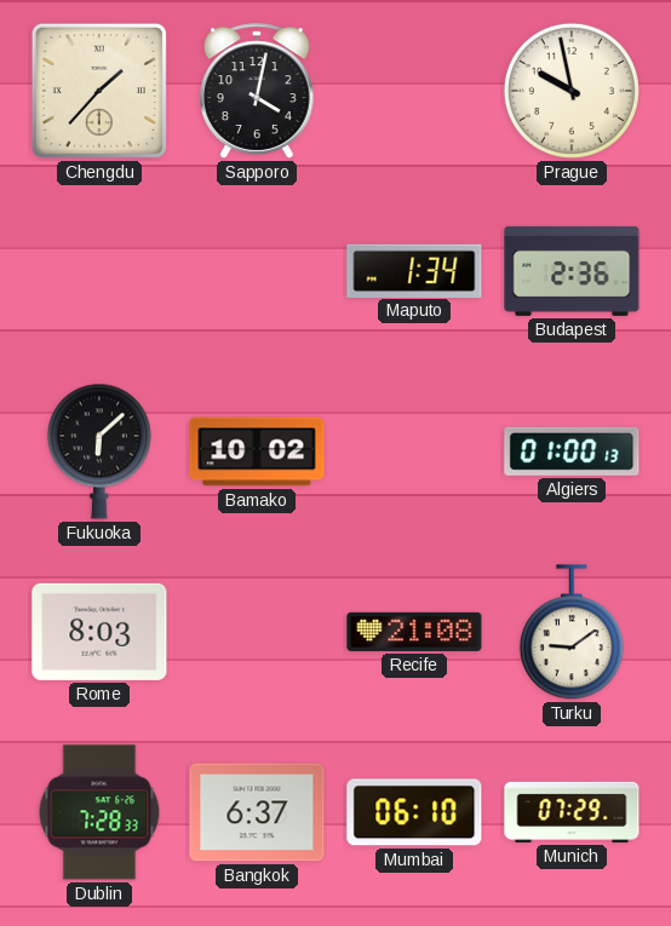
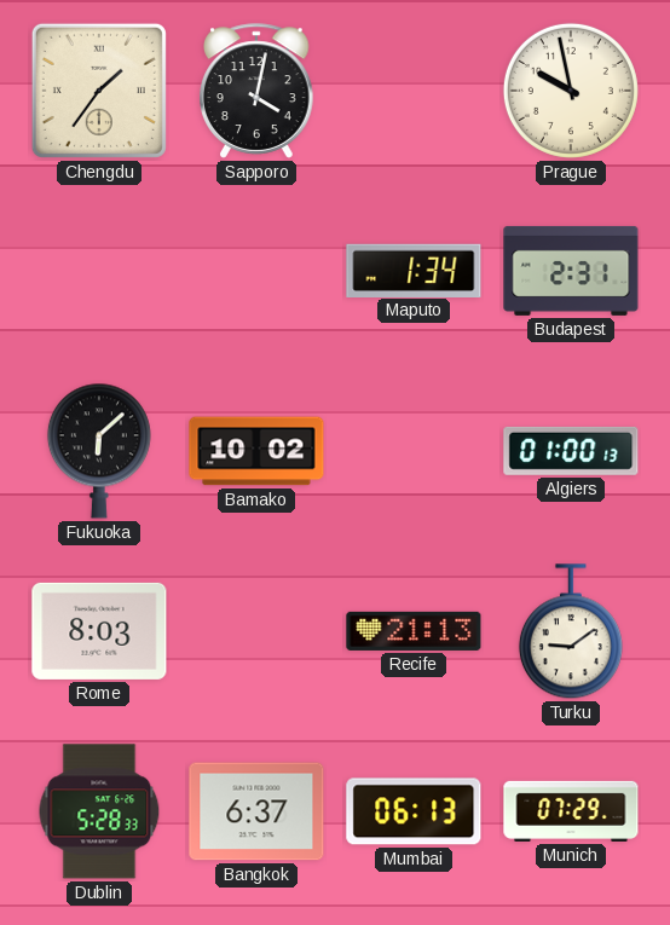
Chengdu: 1:37 -> 1:36
Budapest: 2:36 -> 2:31
Recife: 21:08 -> 21:13
Dublin: 7:28 -> 5:28
Mumbai: 06:10 -> 06:13
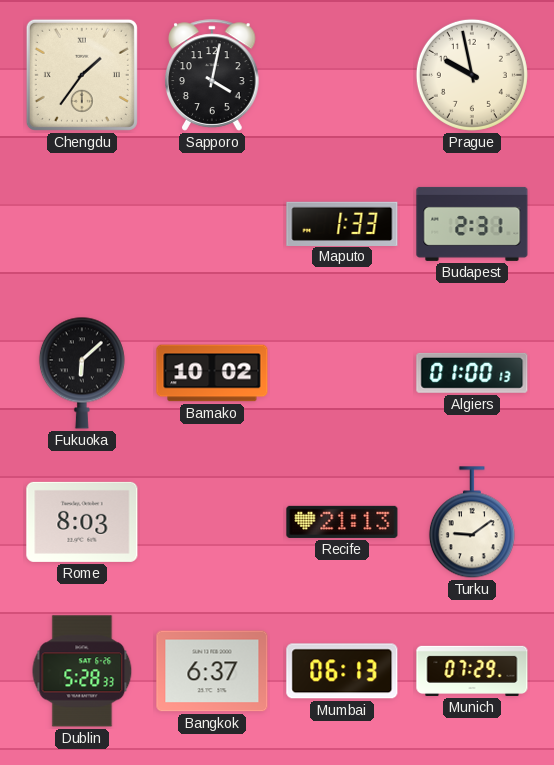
Maputo: 1:34 -> 1:33
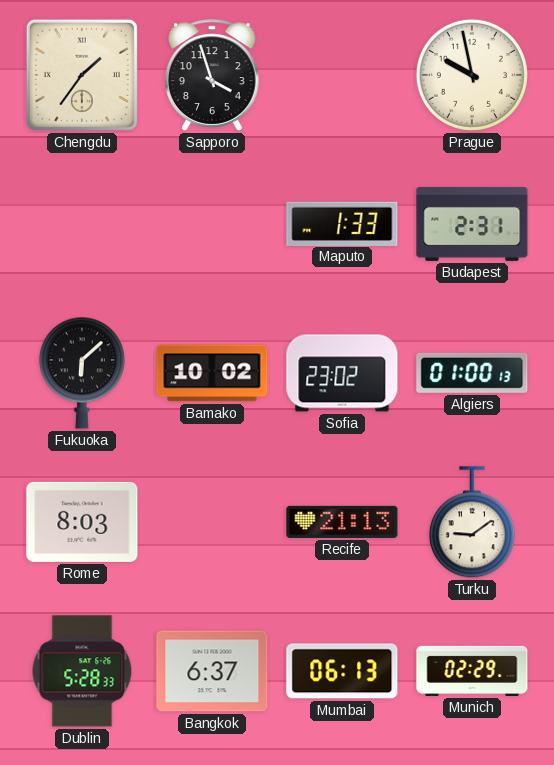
Sapporo: 4:02 -> 3:57
Sofia: none -> 23:02
Munich: 07:29 -> 02:29
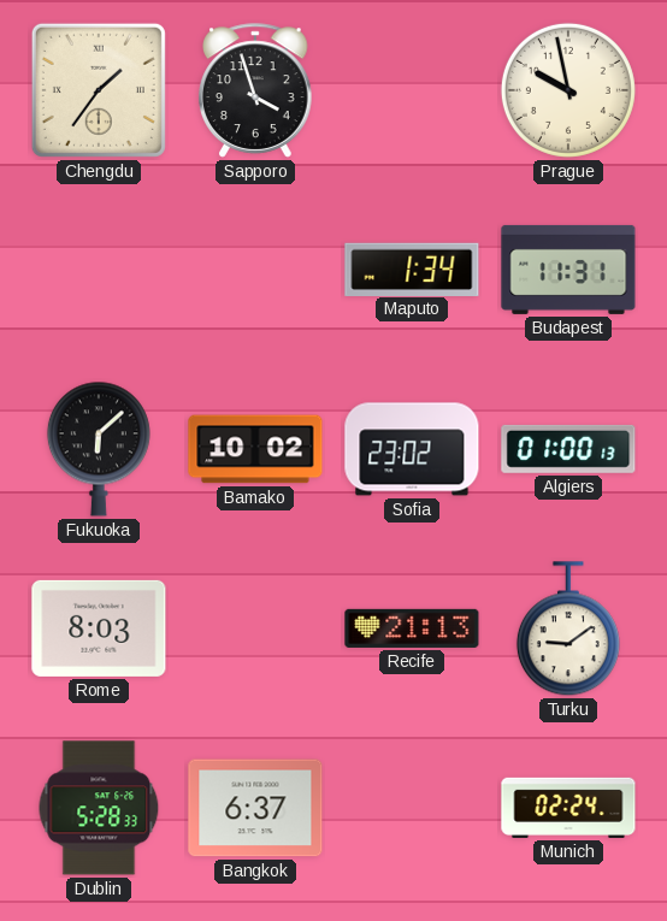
Maputo: 1:33 -> 1:34
Budapest: 2:31 -> 11:31
Mumbai: 06:13 -> none
Munich: 02:29 -> 02:24
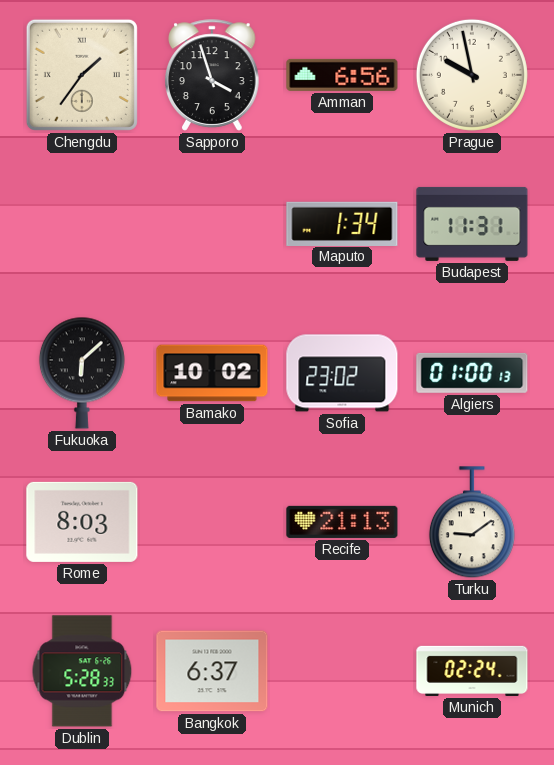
Amman: none -> 6:56
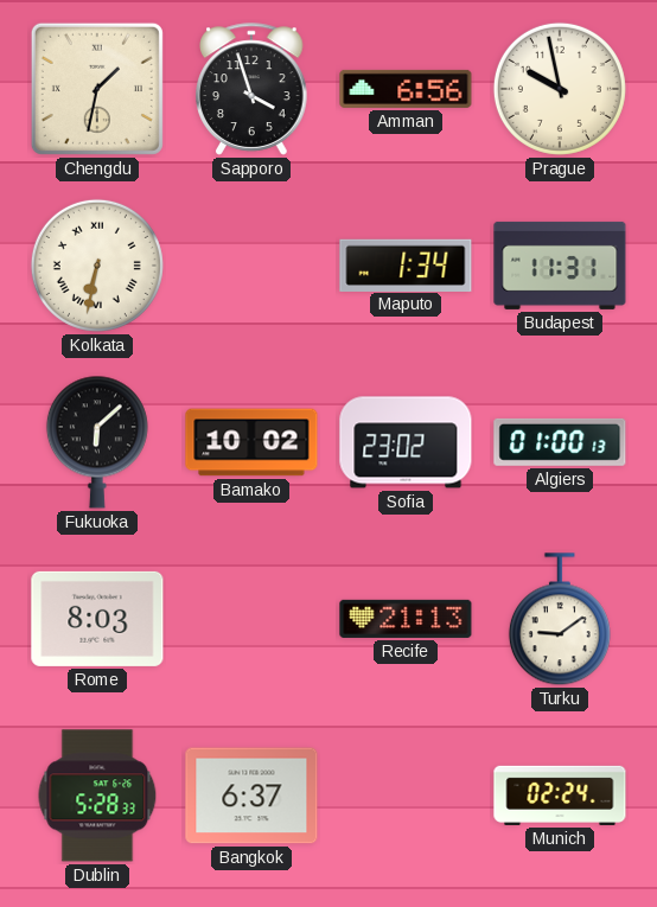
Chengdu: 1:36 -> 1:32
Kolkata: none -> 6:32
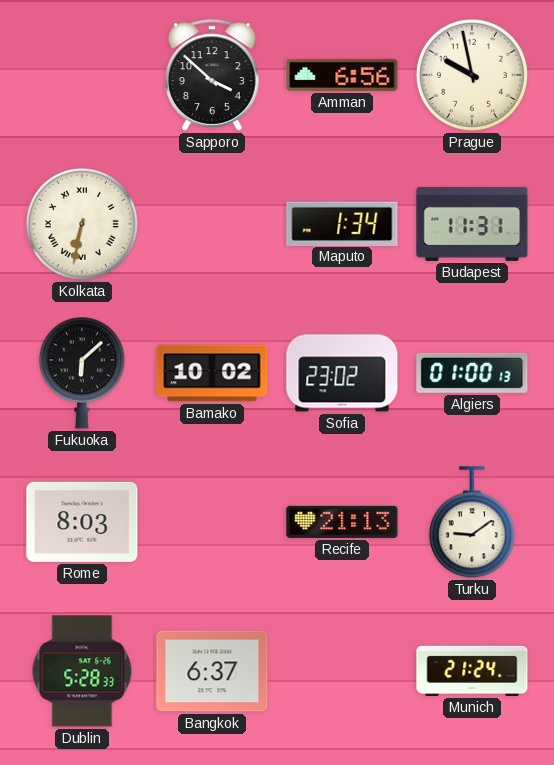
Chengdu: 1:32 -> none
Sapporo: 3:57 -> 3:52
Munich: 02:24 -> 21:24
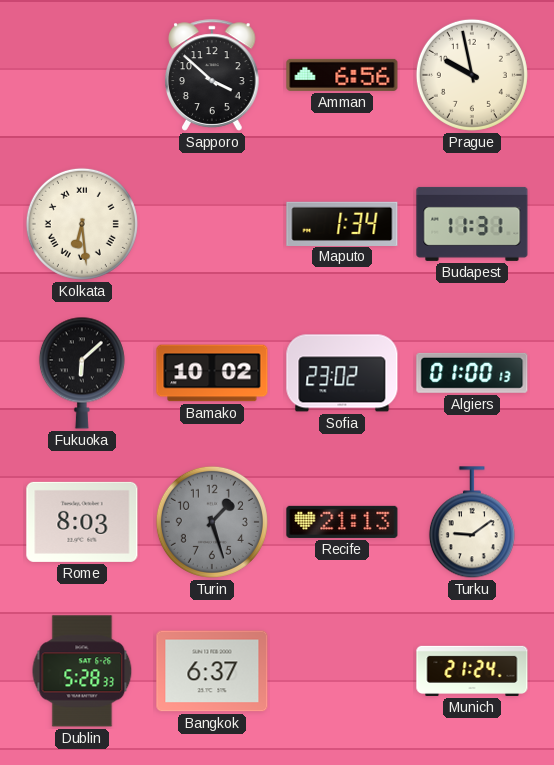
Kolkata: 6:32 -> 6:29
Turin: none -> 1:27
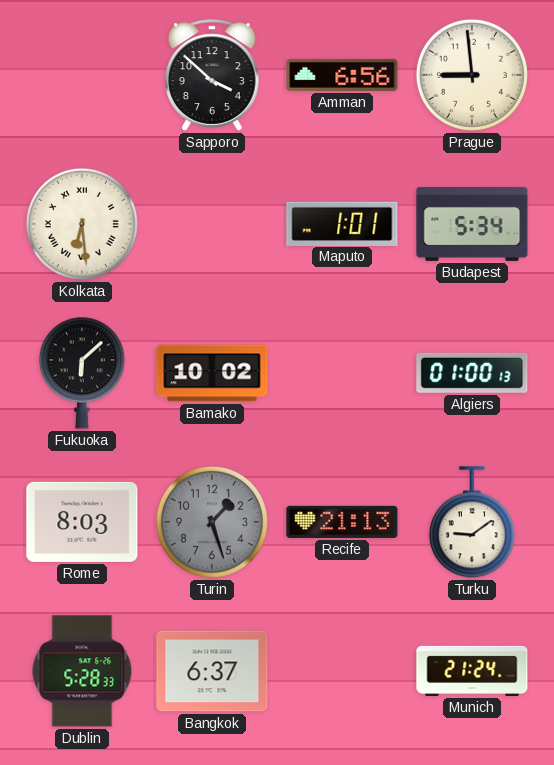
Prague: 9:58 -> 8:59
Maputo: 1:34 -> 1:01
Budapest: 11:31 -> 5:34
Sofia: 23:02 -> none
